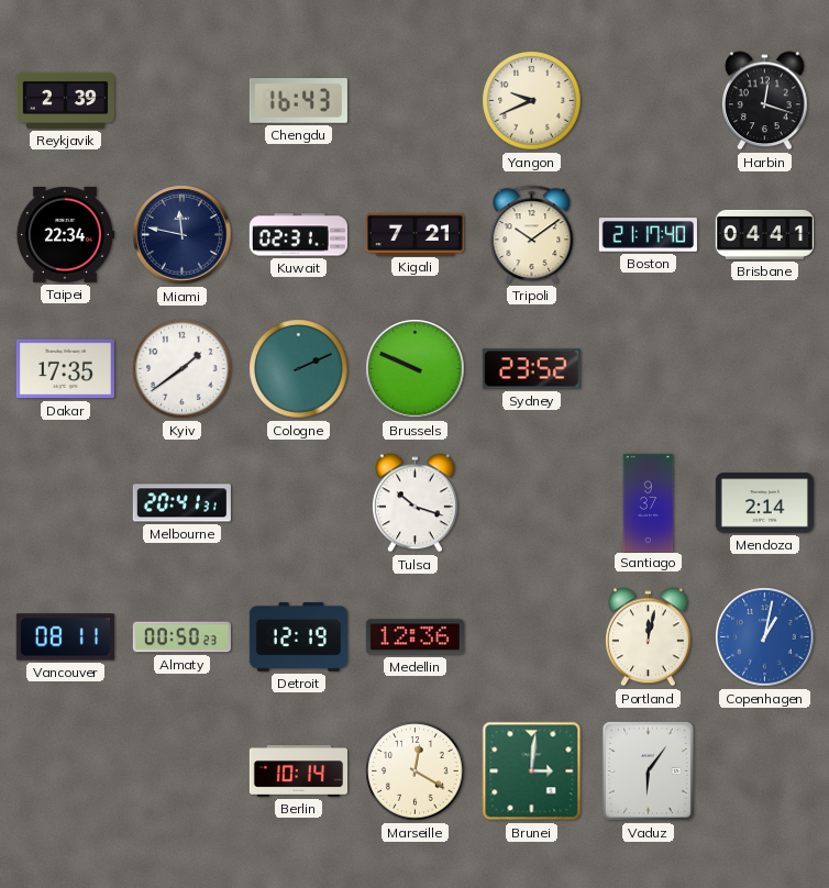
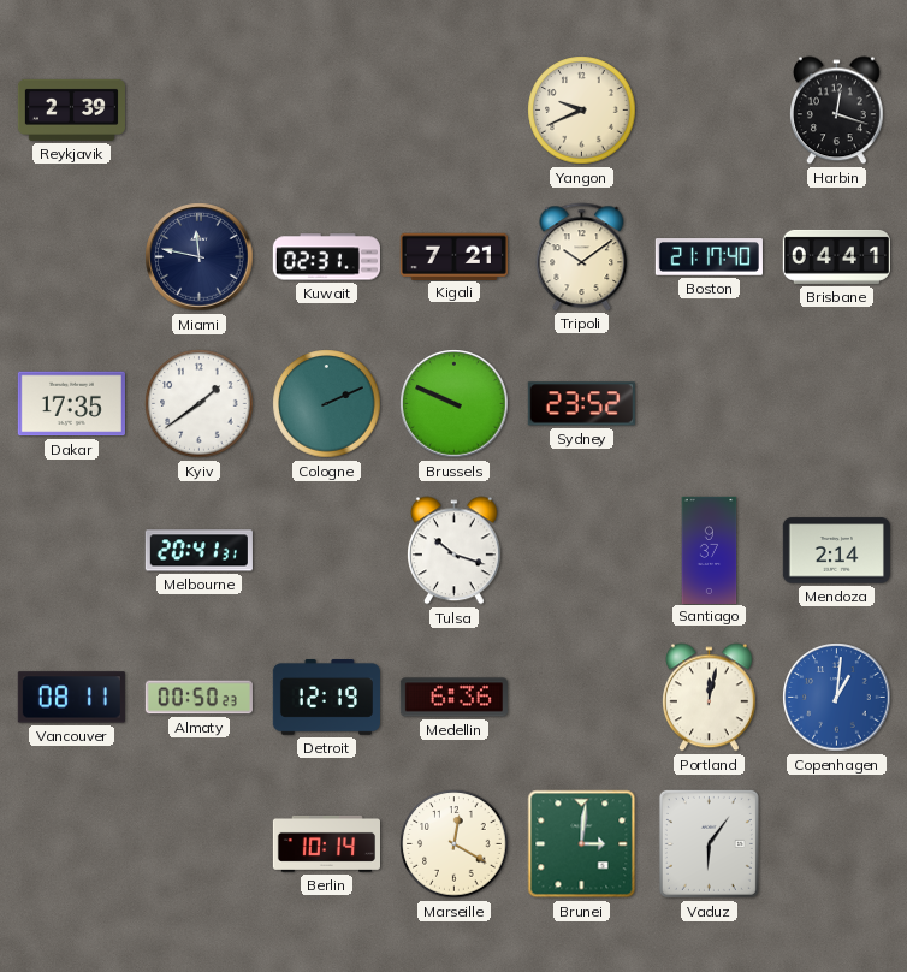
Chengdu: 16:43 -> none
Taipei: 22:34 -> none
Medellin: 12:36 -> 6:36
Copenhagen: 1:02 -> 1:01
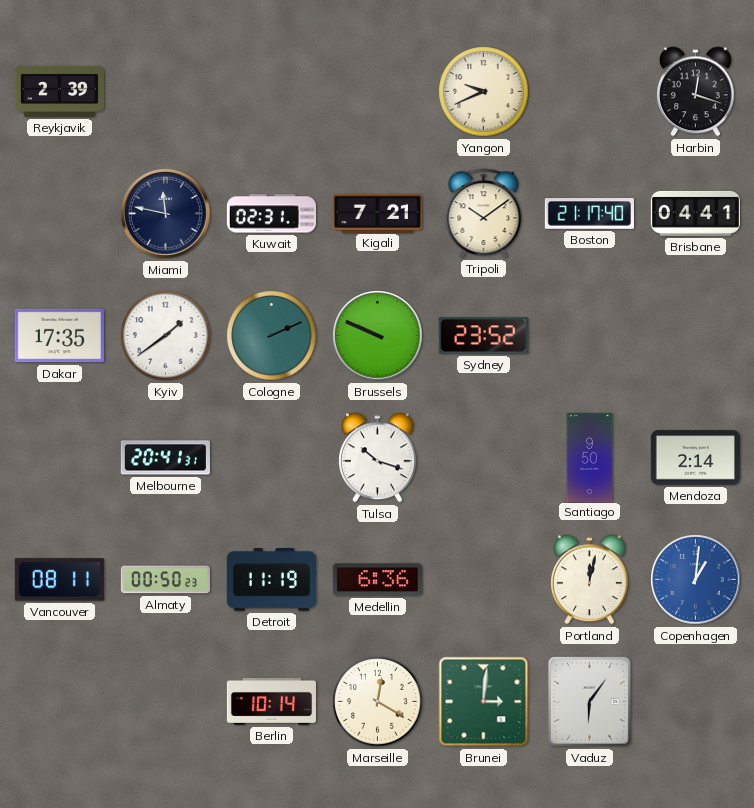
Santiago: 9:37 -> 9:50
Detroit: 12:19 -> 11:19
